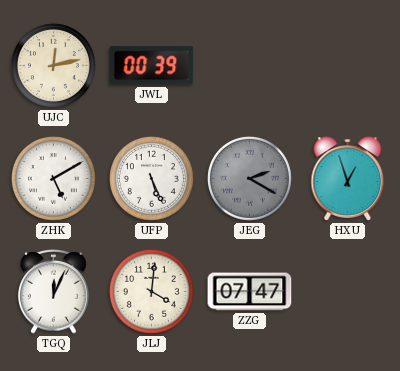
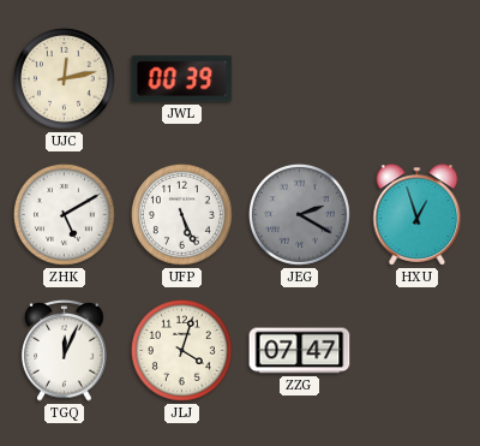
JLJ: 4:01 -> 4:03
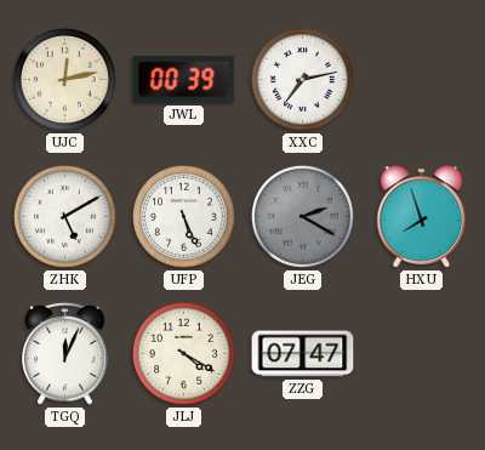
XXC: none -> 7:13
HXU: 12:57 -> 7:57
JLJ: 4:03 -> 4:20
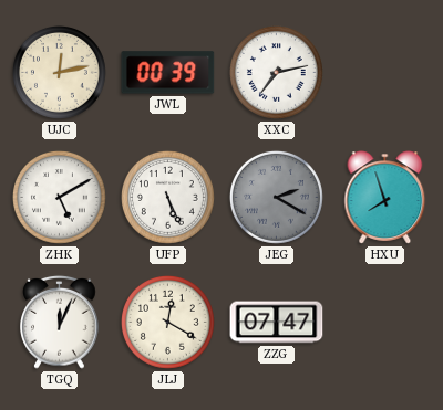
JLJ: 4:20 -> 12:20
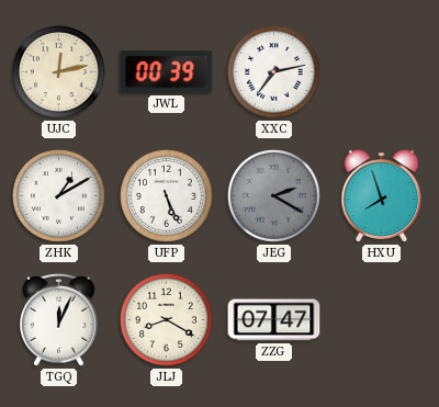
ZHK: 5:10 -> 1:10
JLJ: 12:20 -> 8:20
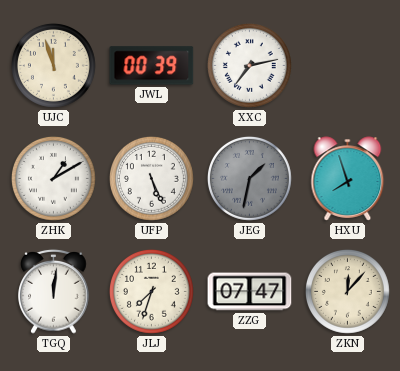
UJC: 12:13 -> 11:57
JEG: 2:20 -> 1:32
TGQ: 12:04 -> 12:01
JLJ: 8:20 -> 7:33
ZKN: none -> 12:07
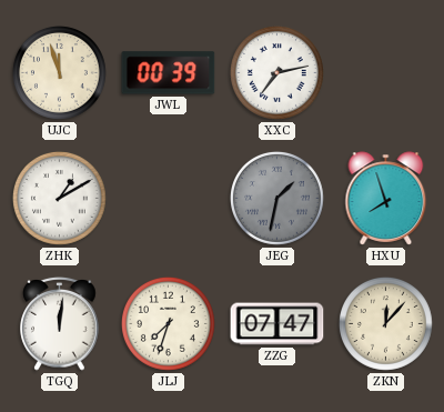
UFP: 5:26 -> none
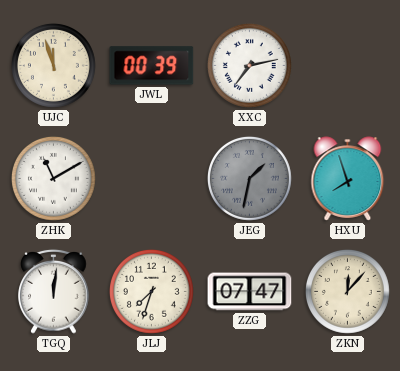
ZHK: 1:10 -> 11:10
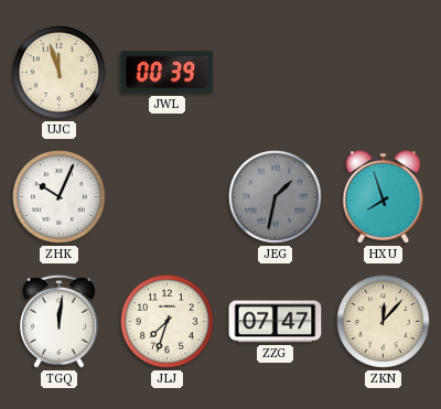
XXC: 7:13 -> none
ZHK: 11:10 -> 10:04
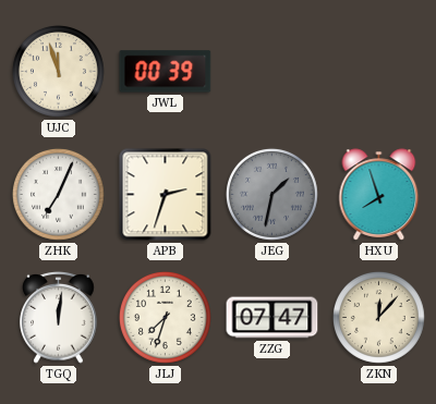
ZHK: 10:04 -> 7:04
APB: none -> 2:33
